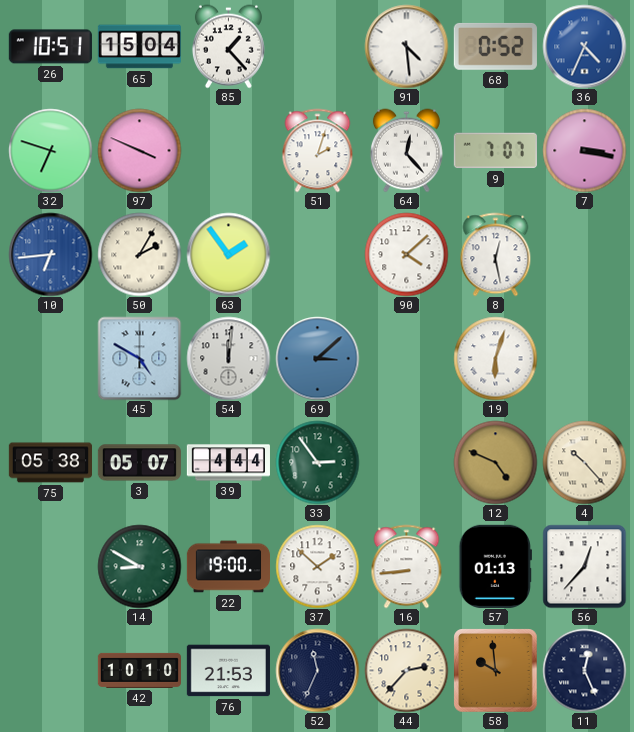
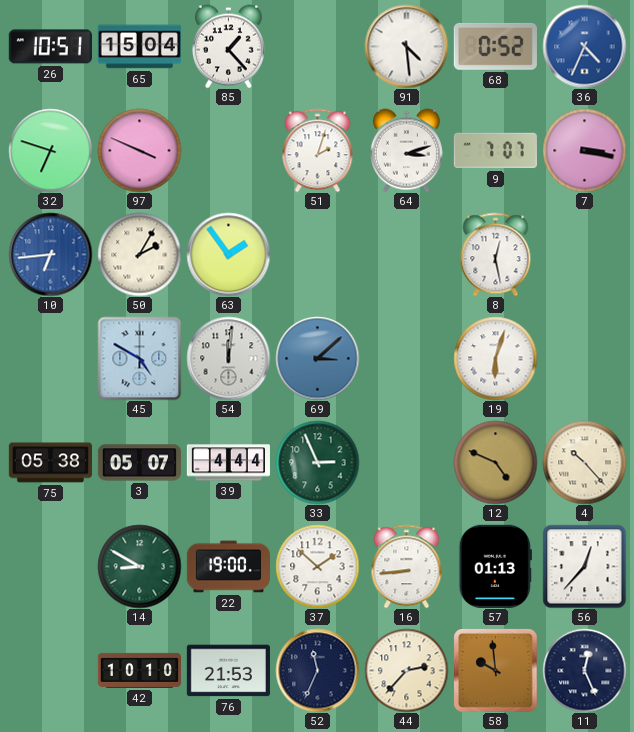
64: 12:23 -> 3:12
90: 4:08 -> none
33: 2:54 -> 2:56
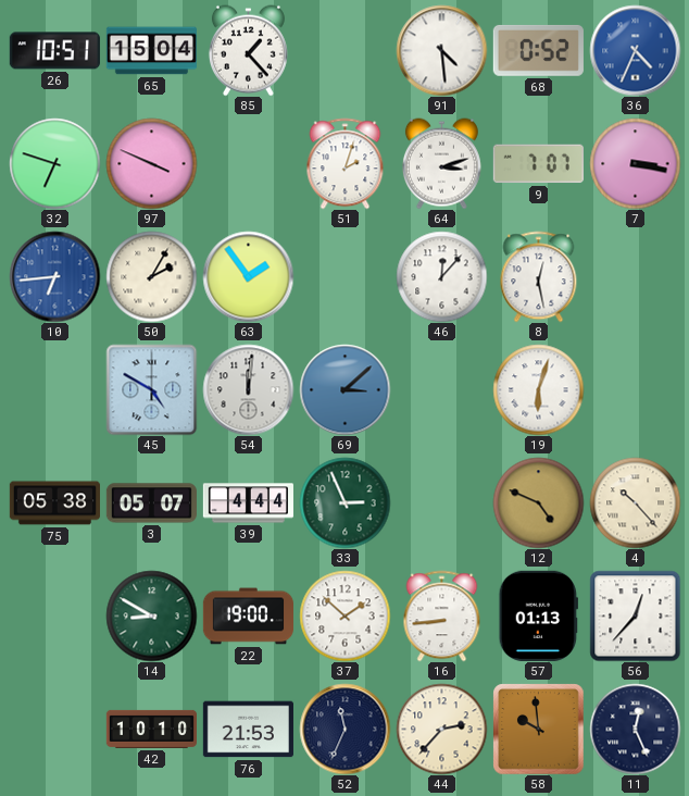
46: none -> 12:07
